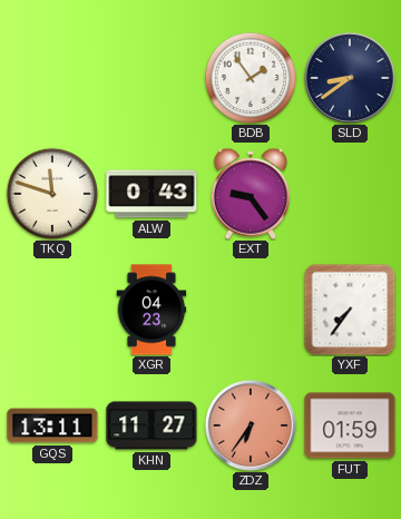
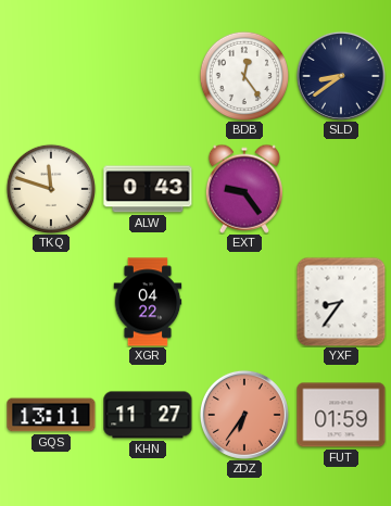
BDB: 1:54 -> 12:24
XGR: 04:23 -> 04:22
YXF: 7:36 -> 8:36
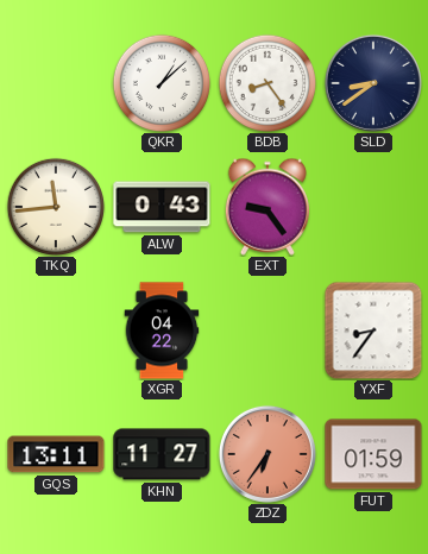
QKR: none -> 1:08
BDB: 12:24 -> 8:24
TKQ: 11:48 -> 11:44
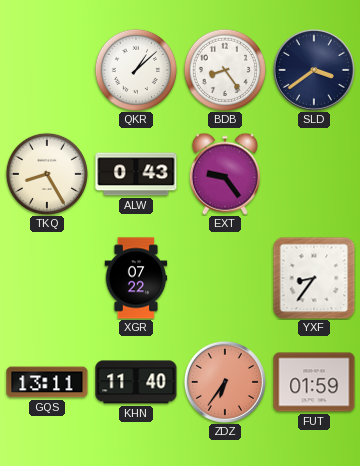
SLD: 8:39 -> 3:39
TKQ: 11:44 -> 8:25
XGR: 04:22 -> 07:22
KHN: 11:27 -> 11:40
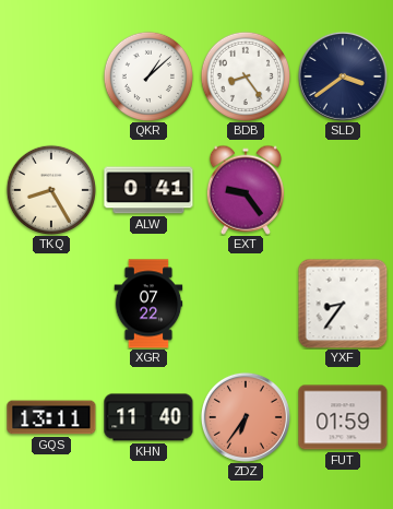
ALW: 0:43 -> 0:41
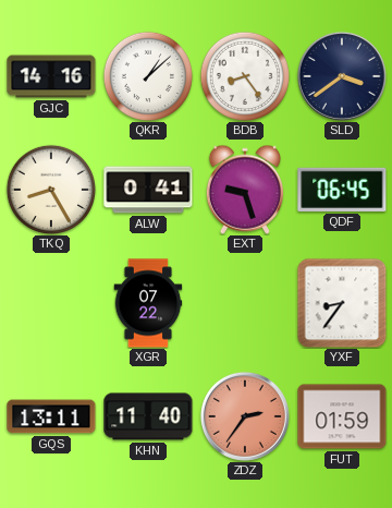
GJC: none -> 14:16
EXT: 9:24 -> 9:27
QDF: none -> 06:45
ZDZ: 6:36 -> 2:36
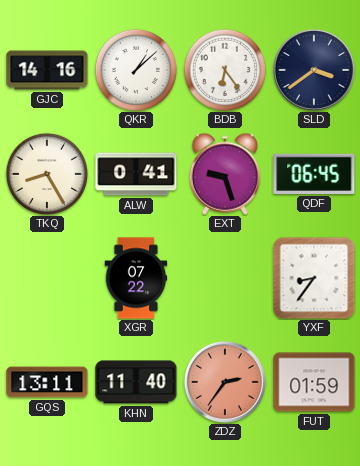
BDB: 8:24 -> 6:24
